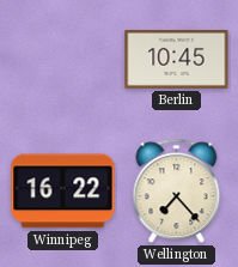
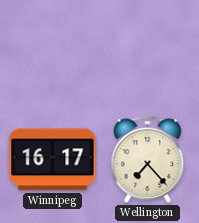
Berlin: 10:45 -> none
Winnipeg: 16:22 -> 16:17
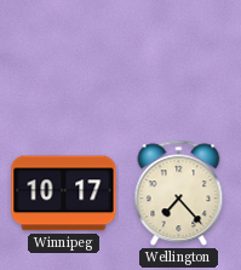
Winnipeg: 16:17 -> 10:17
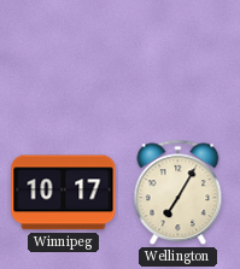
Wellington: 7:23 -> 7:05
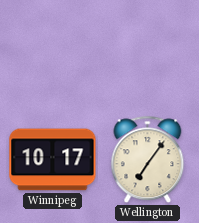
Wellington: 7:05 -> 7:06
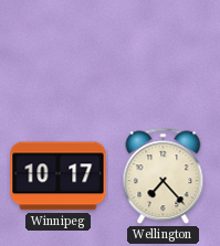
Wellington: 7:06 -> 7:23
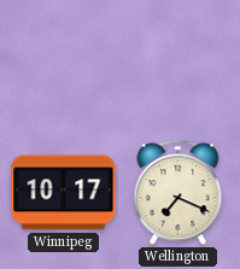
Wellington: 7:23 -> 7:19
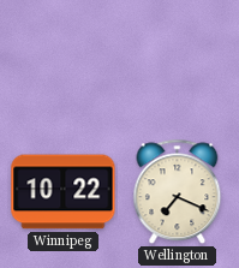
Winnipeg: 10:17 -> 10:22
